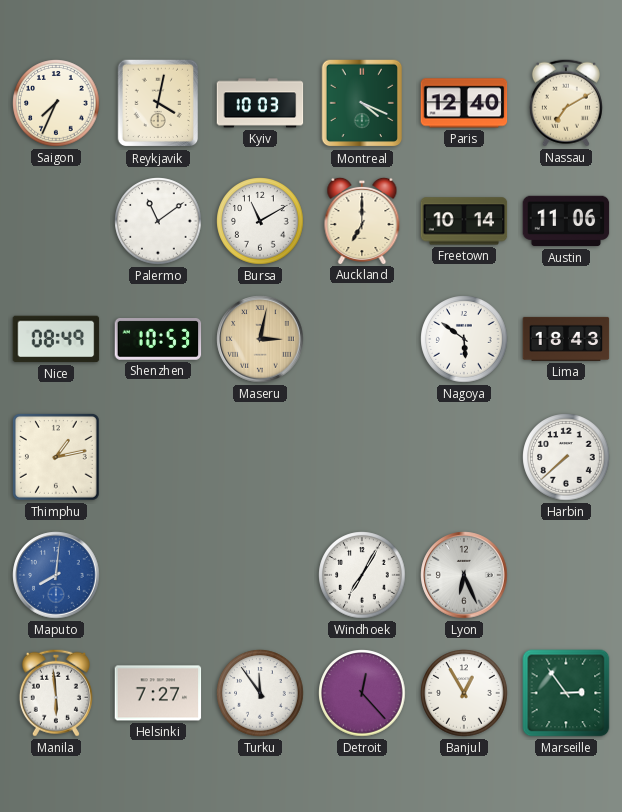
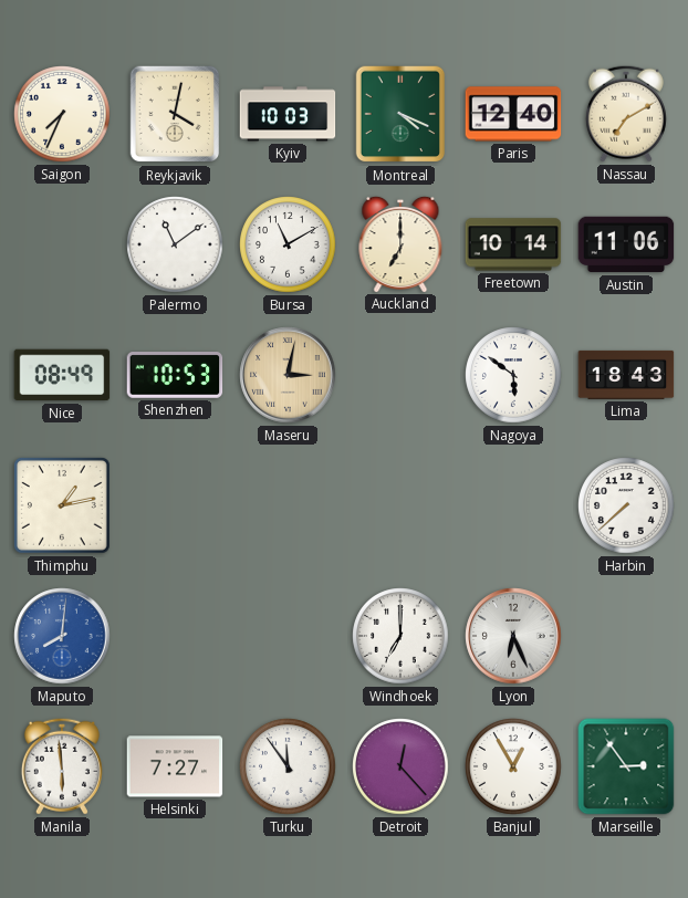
Windhoek: 7:05 -> 7:00
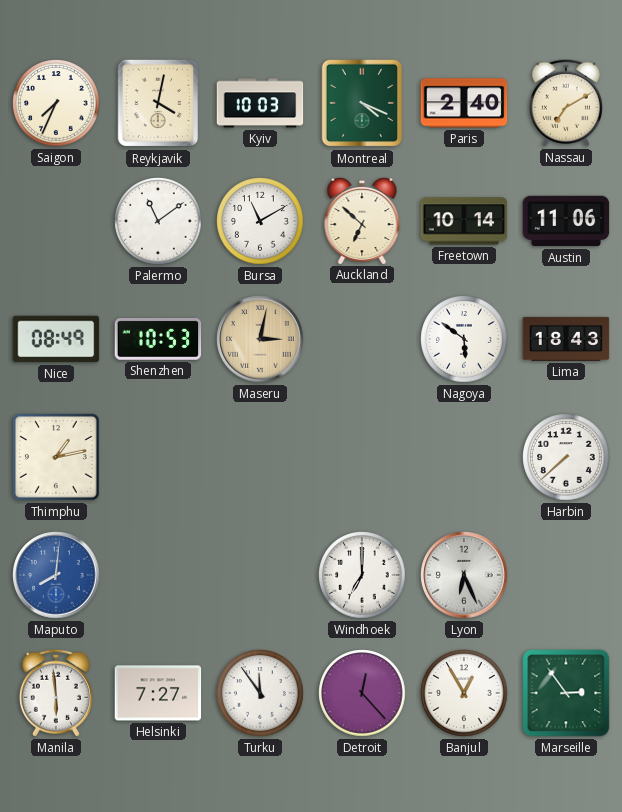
Paris: 12:40 -> 2:40
Auckland: 7:00 -> 6:52
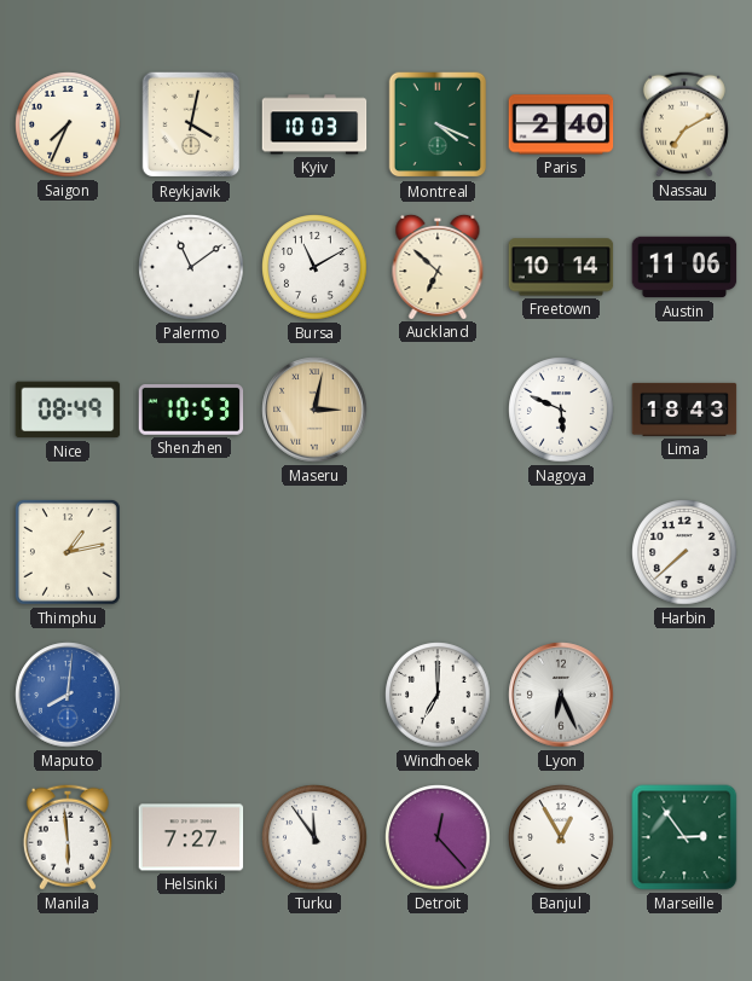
Nagoya: 5:51 -> 5:49
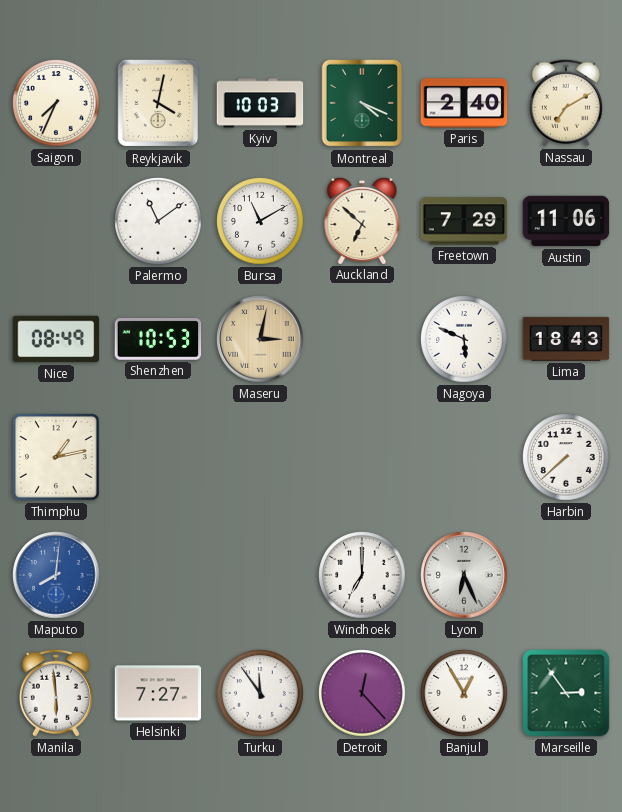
Freetown: 10:14 -> 7:29
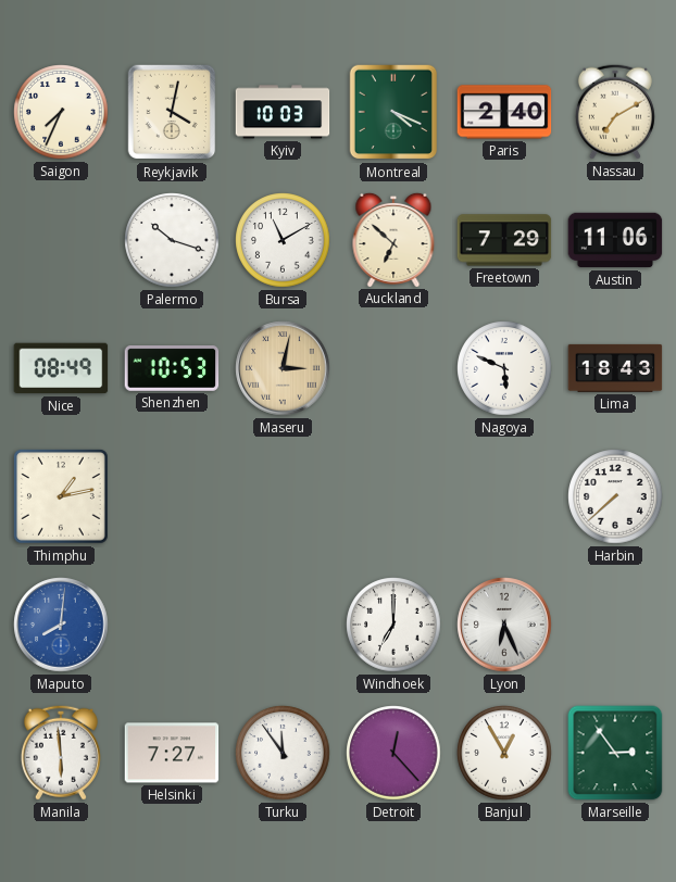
Palermo: 11:09 -> 10:18
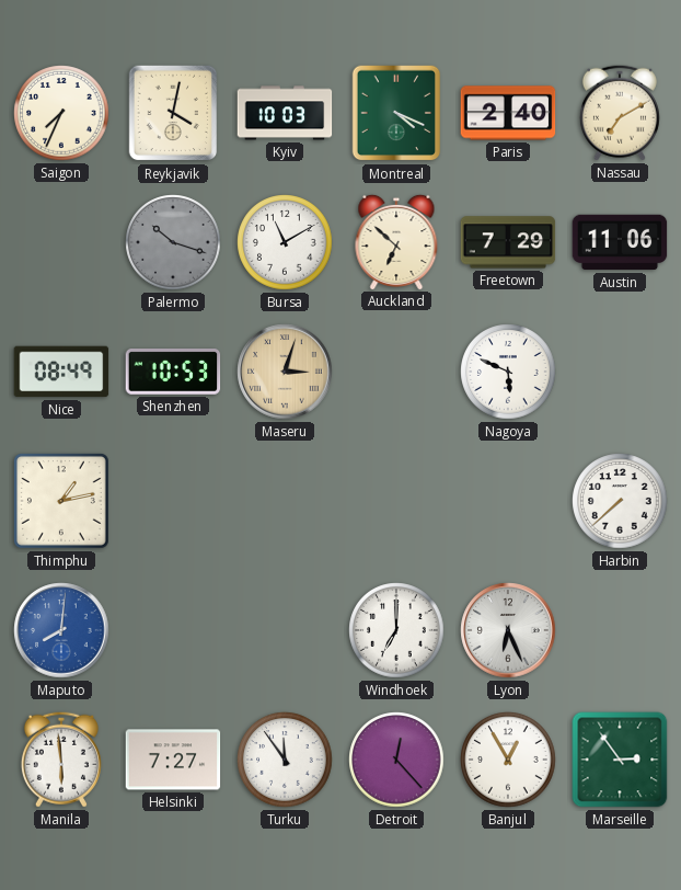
Palermo dial: white -> grey
Maseru: 3:02 -> 3:03
Lima: 18:43 -> none
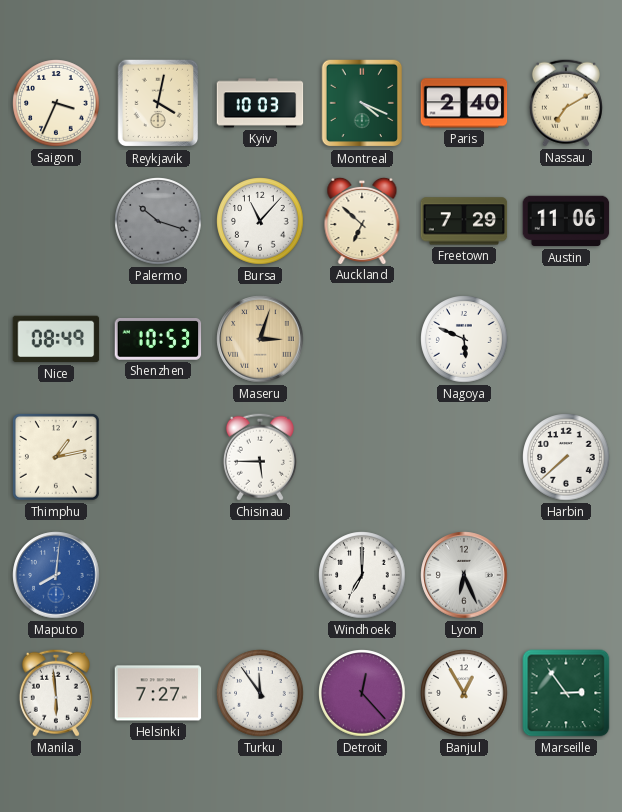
Saigon: 7:34 -> 3:34
Bursa: 11:10 -> 11:07
Chisinau: none -> 5:45
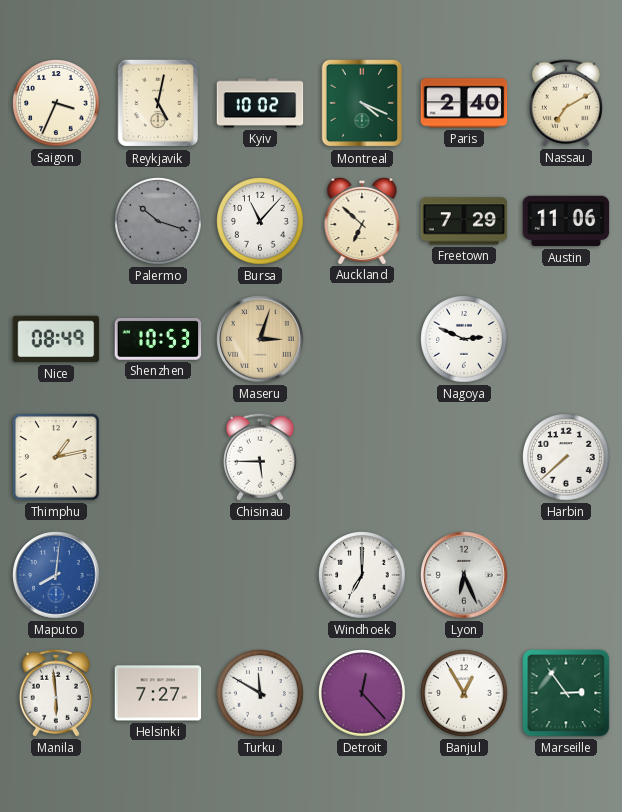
Reykjavik: 4:02 -> 5:02
Kyiv: 10:03 -> 10:02
Nagoya: 5:49 -> 2:49
Turku: 11:54 -> 11:50
